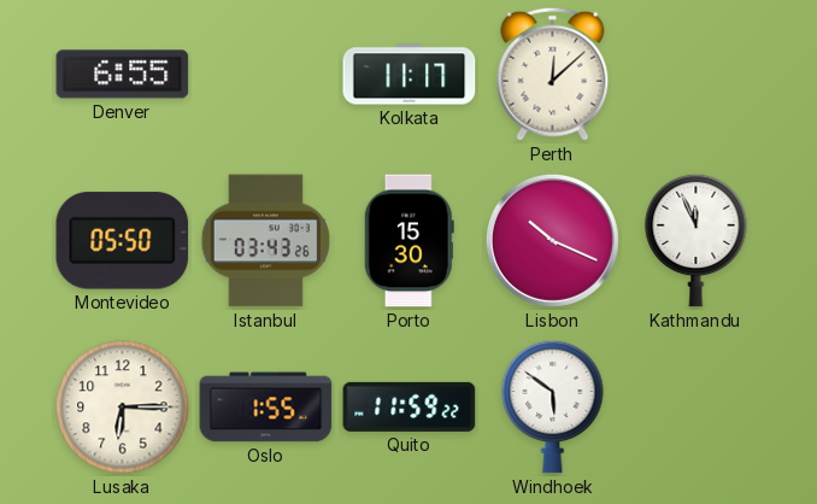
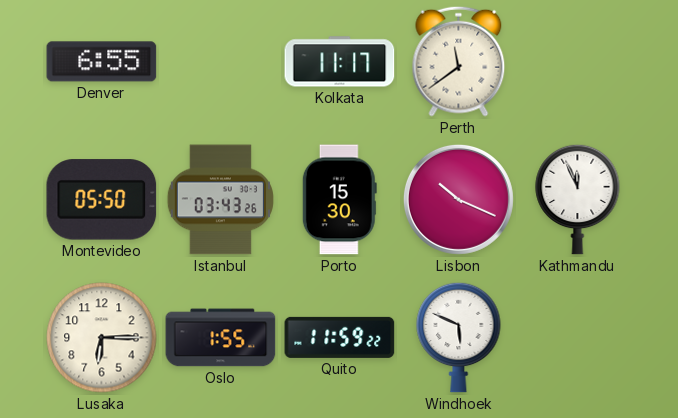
Perth: 12:08 -> 11:39
Windhoek: 5:51 -> 5:49
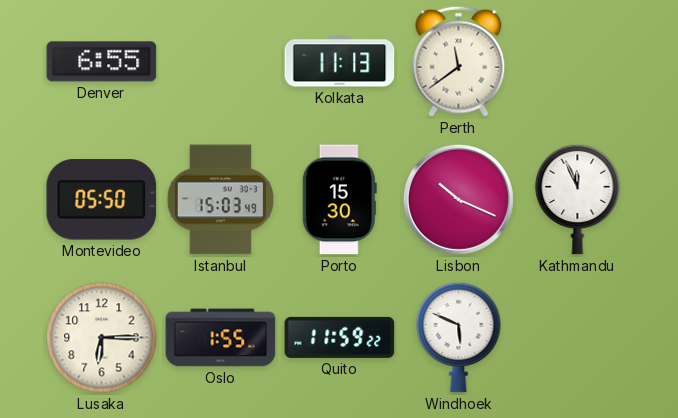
Kolkata: 11:17 -> 11:13
Istanbul: 03:43 -> 15:03
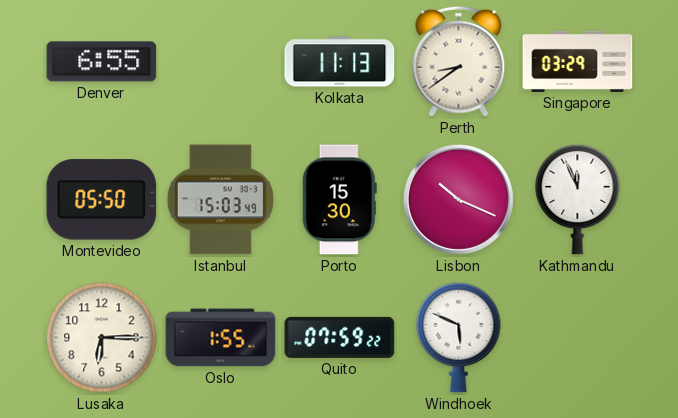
Perth: 11:39 -> 8:39
Singapore: none -> 03:29
Quito: 11:59 -> 07:59
